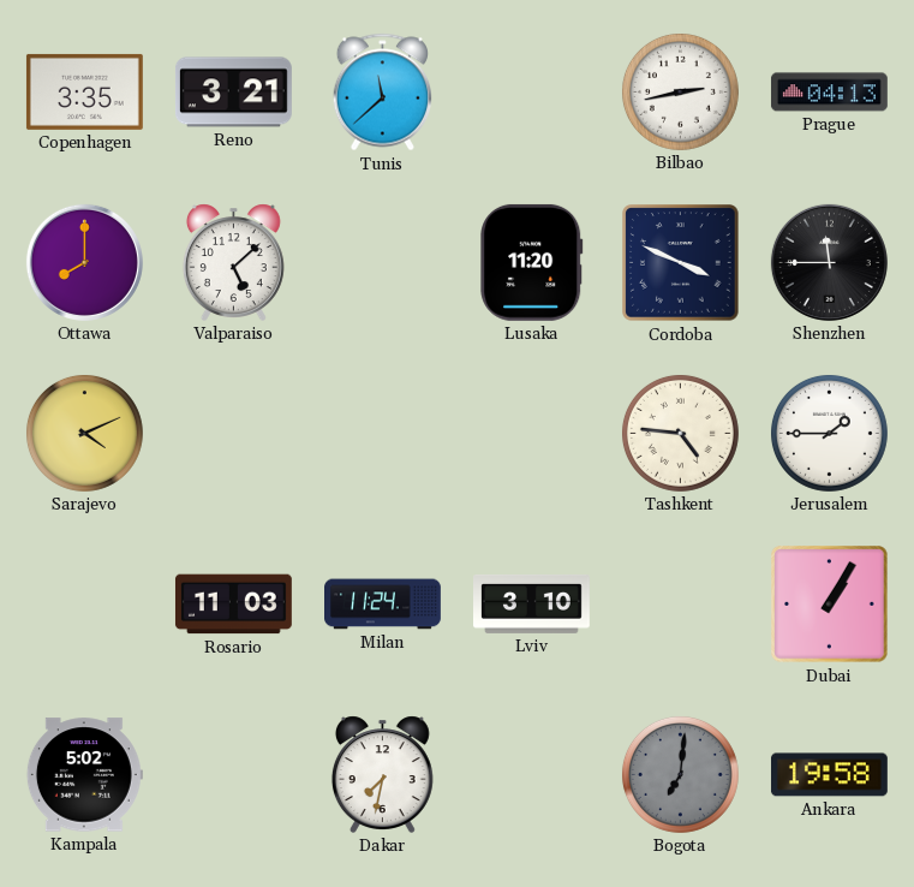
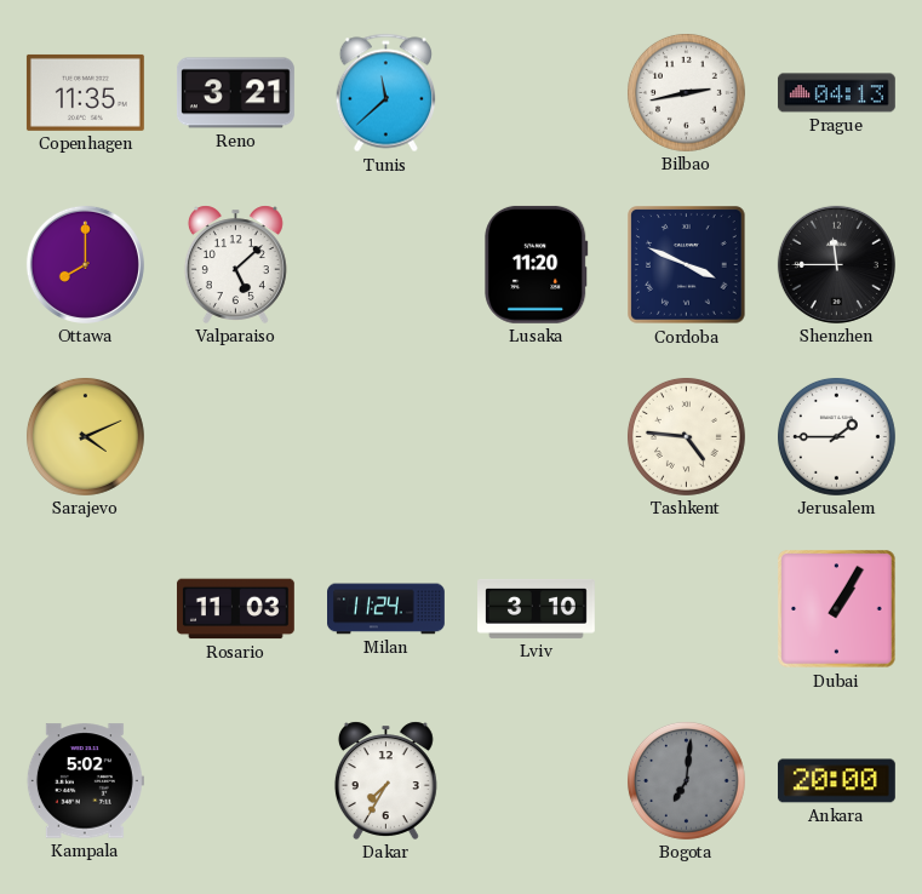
Copenhagen: 3:35 -> 11:35
Dakar: 7:32 -> 7:35
Ankara: 19:58 -> 20:00
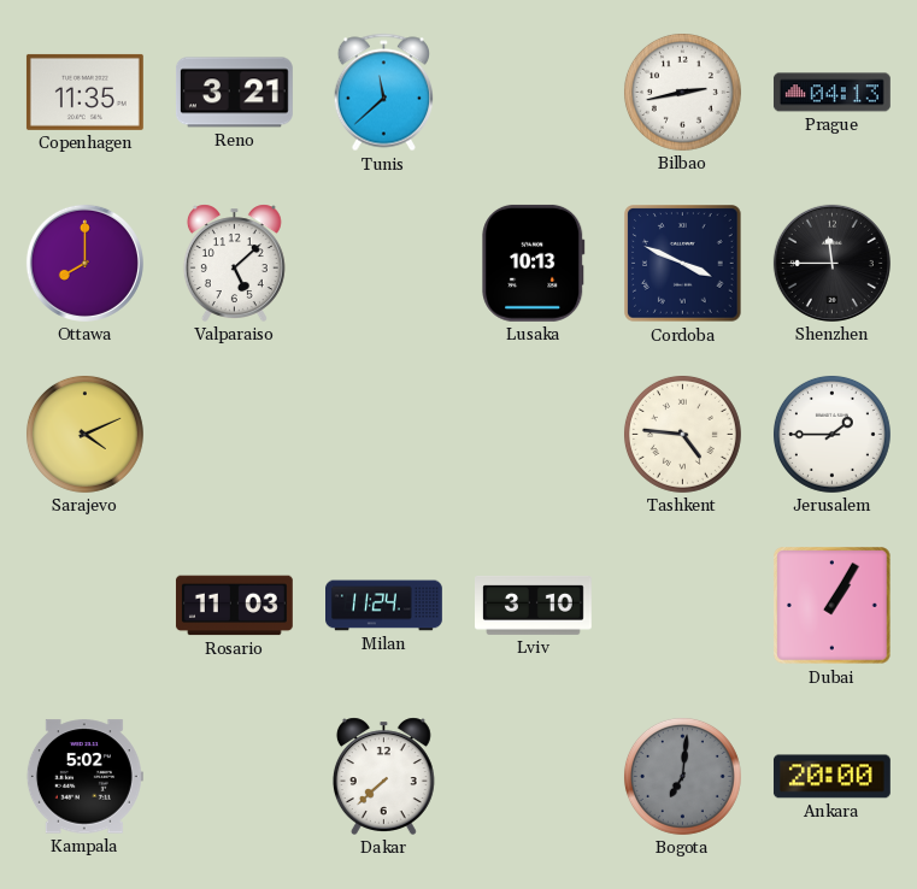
Lusaka: 11:20 -> 10:13
Dakar: 7:35 -> 7:38
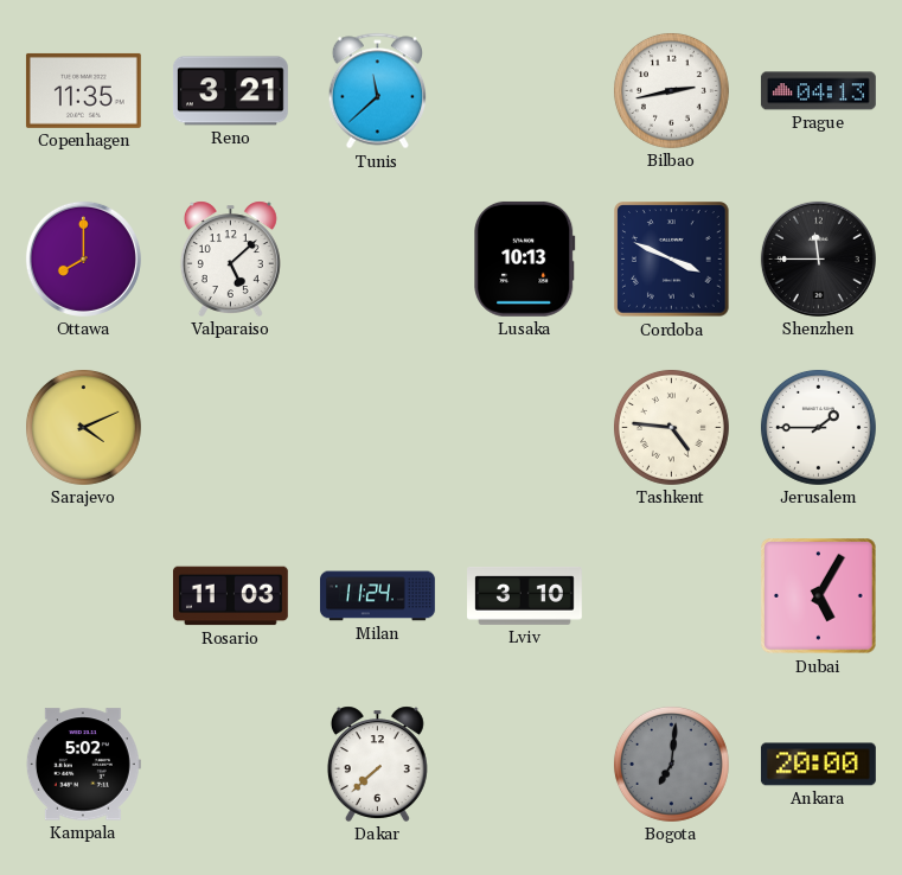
Dubai: 1:05 -> 5:05
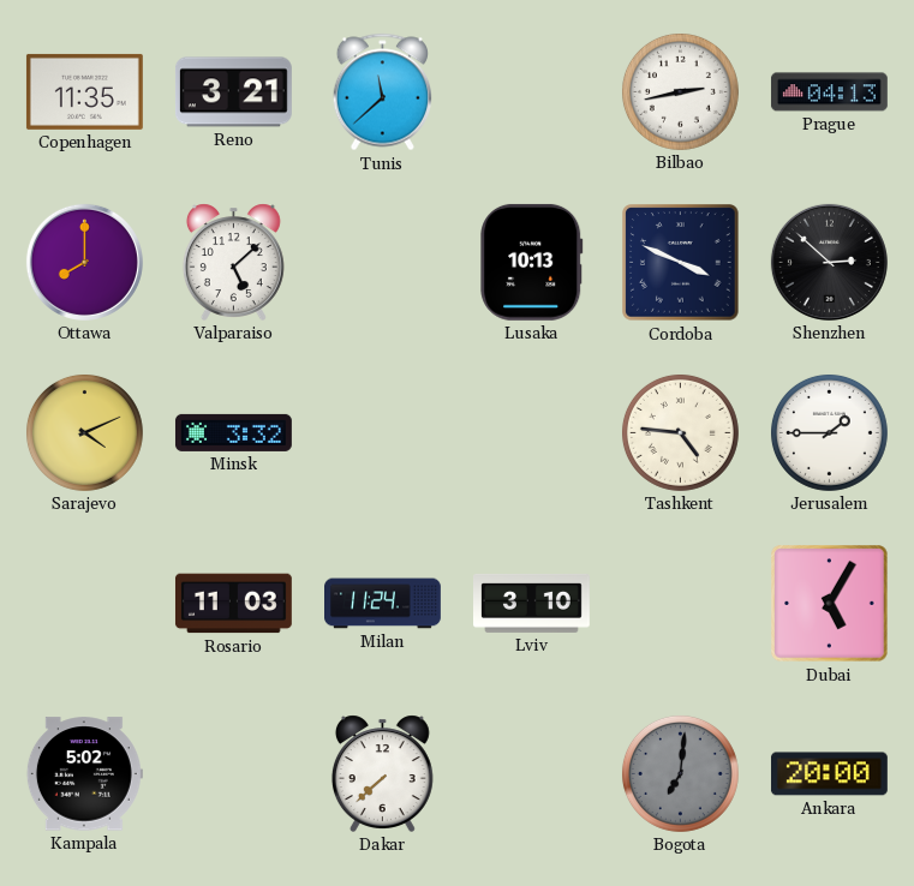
Shenzhen: 11:45 -> 2:52
Minsk: none -> 3:32
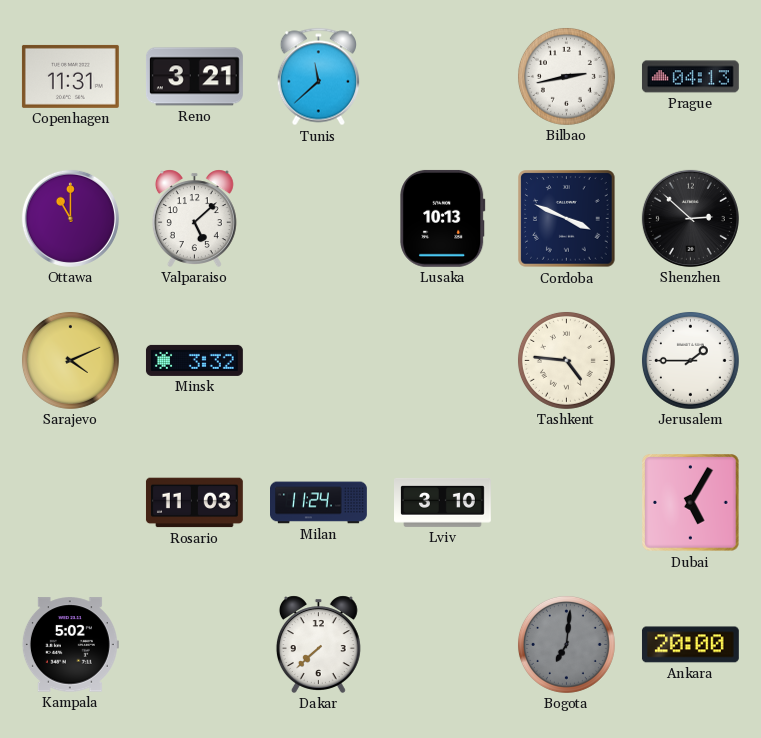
Copenhagen: 11:35 -> 11:31
Ottawa: 8:00 -> 11:00
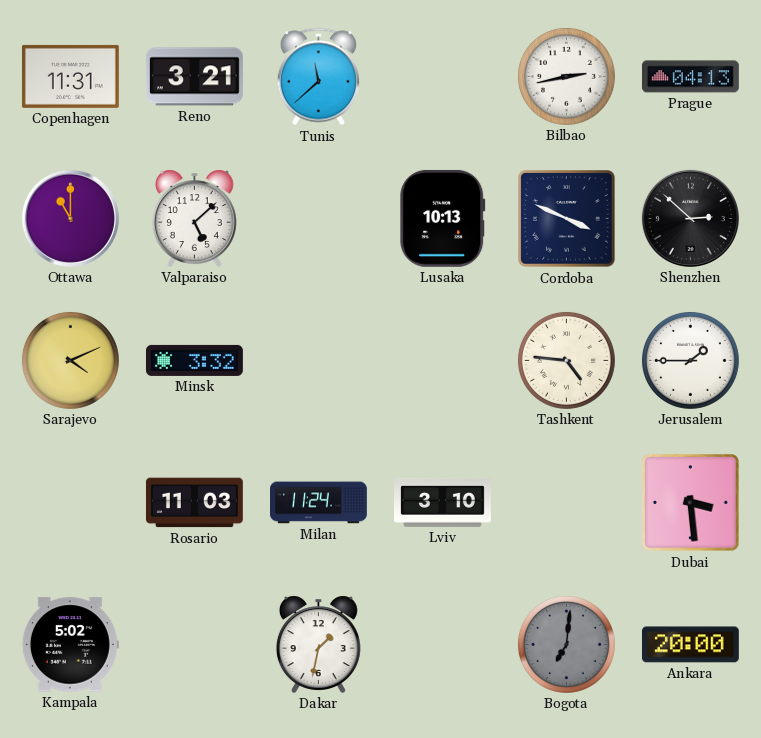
Dubai: 5:05 -> 3:29
Dakar: 7:38 -> 1:32
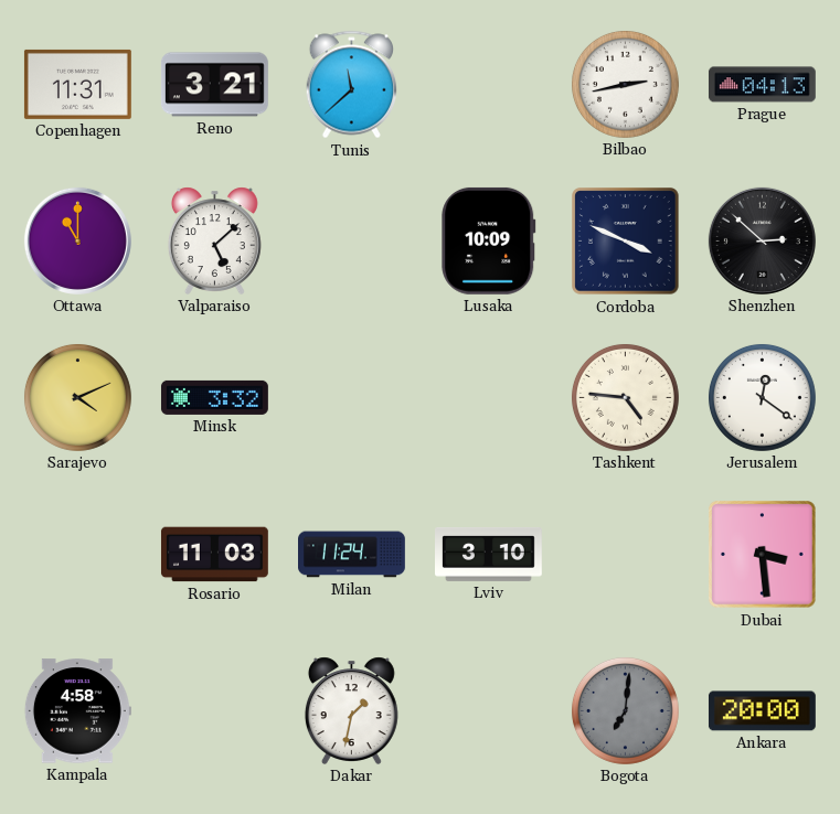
Lusaka: 10:13 -> 10:09
Jerusalem: 1:45 -> 12:21
Kampala: 5:02 -> 4:58
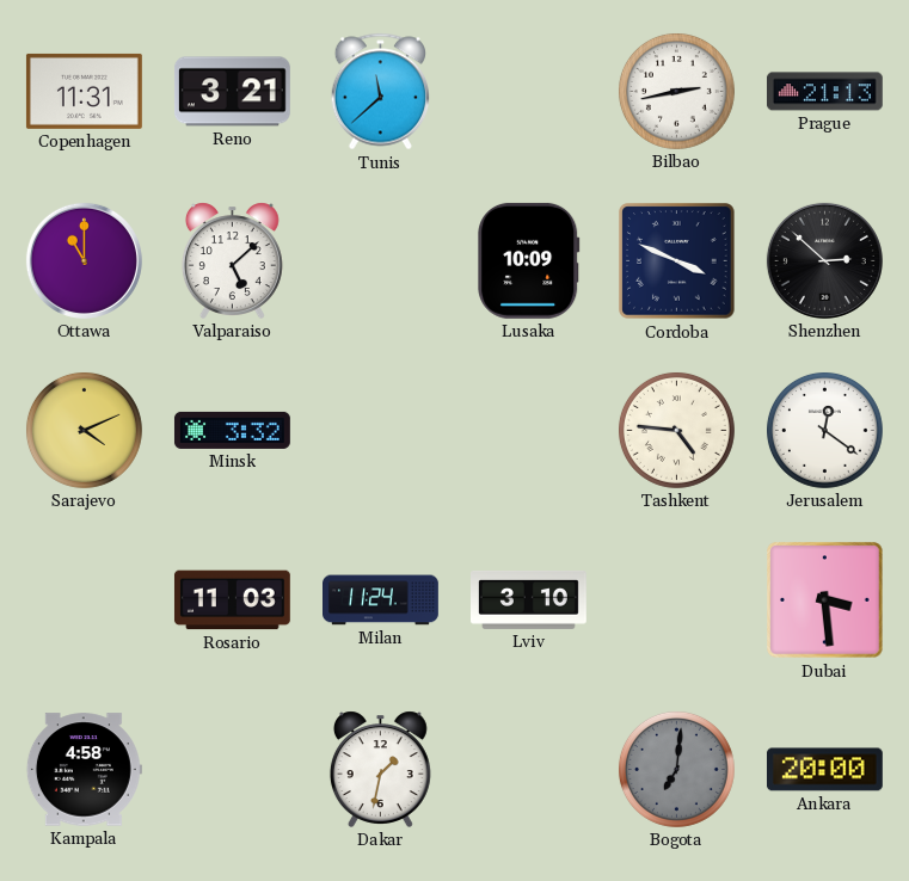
Prague: 04:13 -> 21:13
